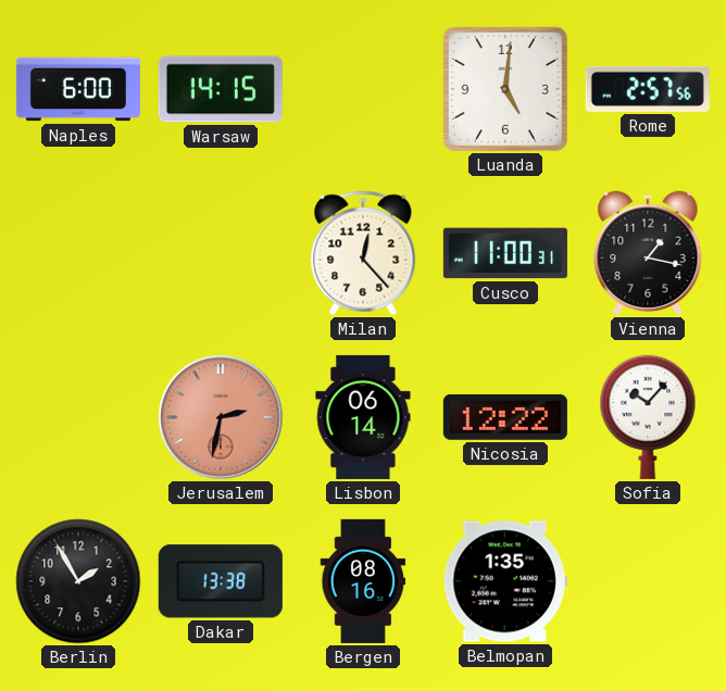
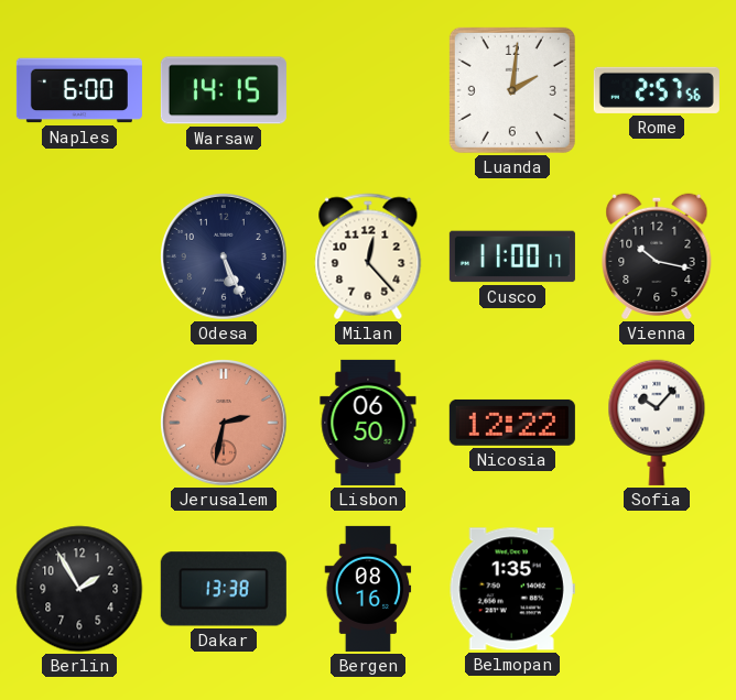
Luanda: 5:01 -> 2:01
Odesa: none -> 5:26
Cusco: 11:00:31 -> 11:00:17
Vienna: 1:17 -> 10:17
Lisbon: 06:14 -> 06:50
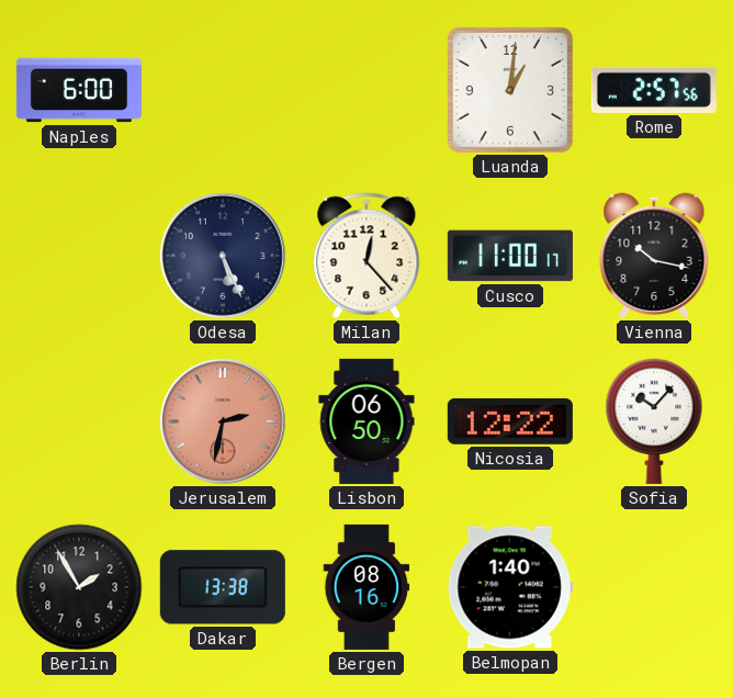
Warsaw: 14:15 -> none
Luanda: 2:01 -> 1:01
Belmopan: 1:35 -> 1:40
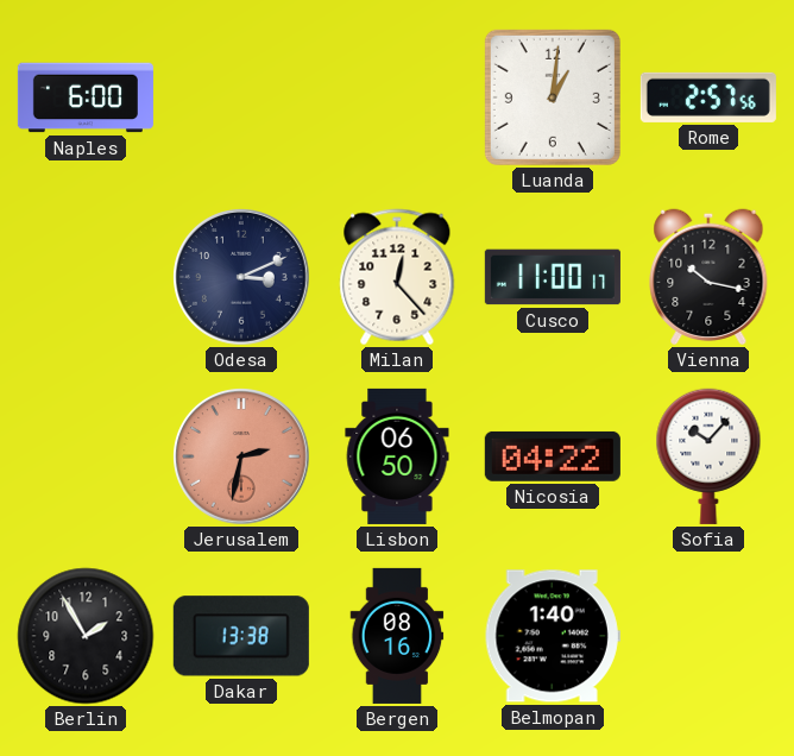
Odesa: 5:26 -> 3:11
Nicosia: 12:22 -> 04:22
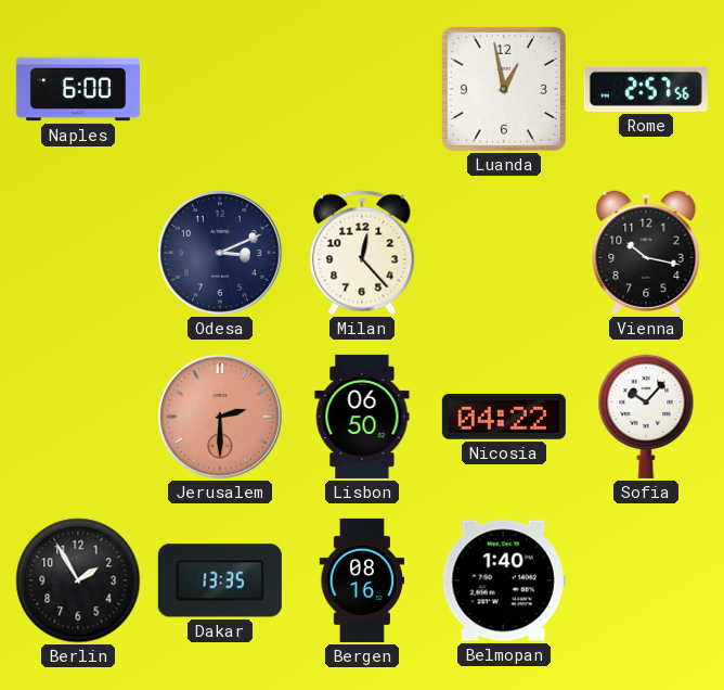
Luanda: 1:01 -> 12:58
Cusco: 11:00 -> none
Jerusalem: 2:32 -> 2:30
Dakar: 13:38 -> 13:35
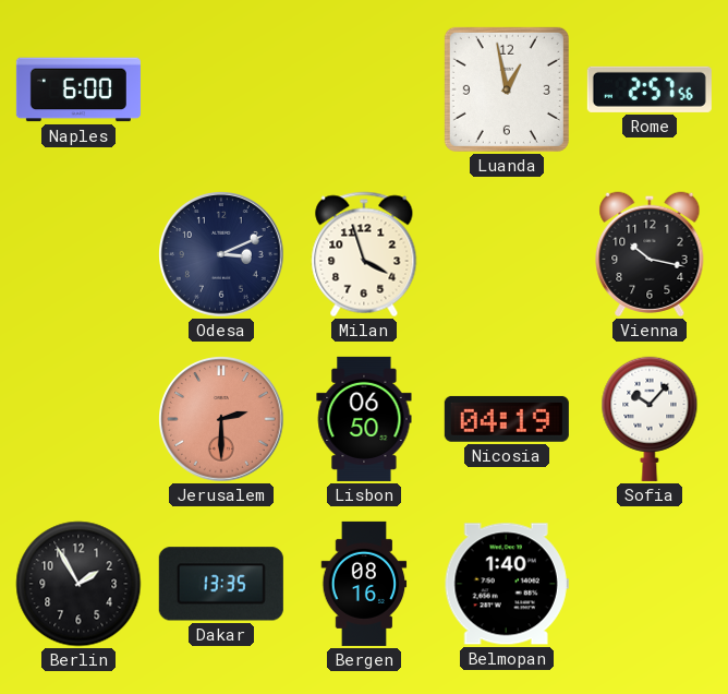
Milan: 12:23 -> 3:57
Nicosia: 04:22 -> 04:19
